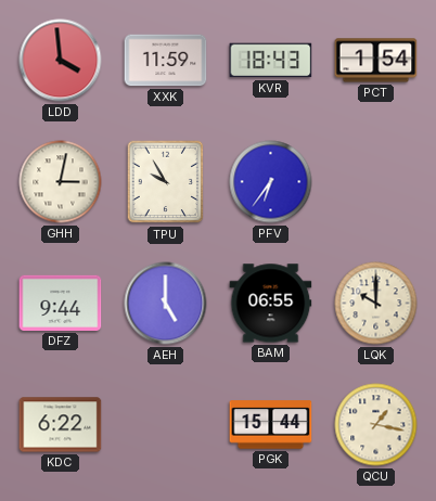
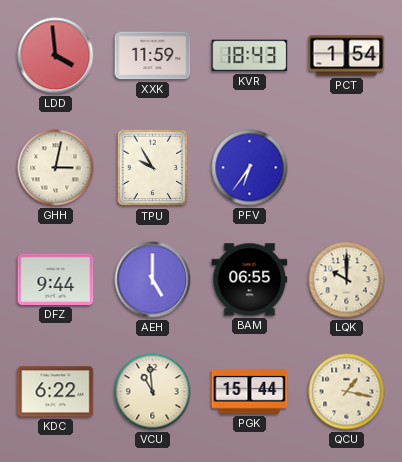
VCU: none -> 10:59
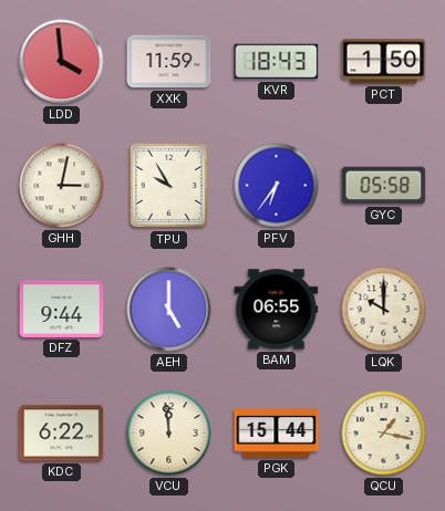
PCT: 1:54 -> 1:50
GYC: none -> 05:58
VCU: 10:59 -> 11:59
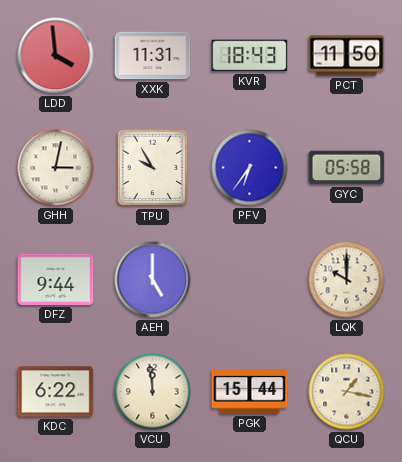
XXK: 11:59 -> 11:31
PCT: 1:50 -> 11:50
BAM: 06:55 -> none
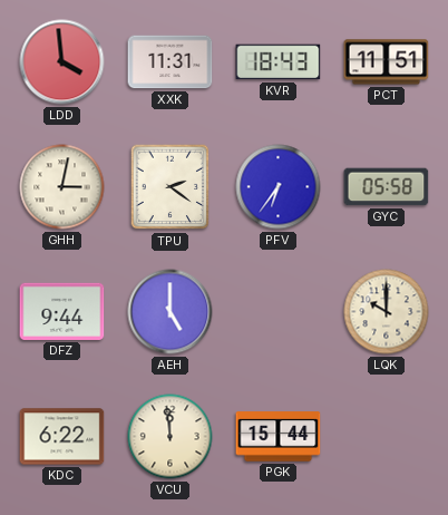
PCT: 11:50 -> 11:51
TPU: 9:55 -> 2:21
QCU: 1:17 -> none
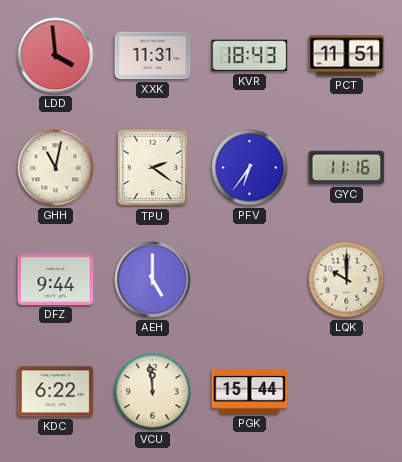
GHH: 3:02 -> 11:02
GYC: 05:58 -> 11:16
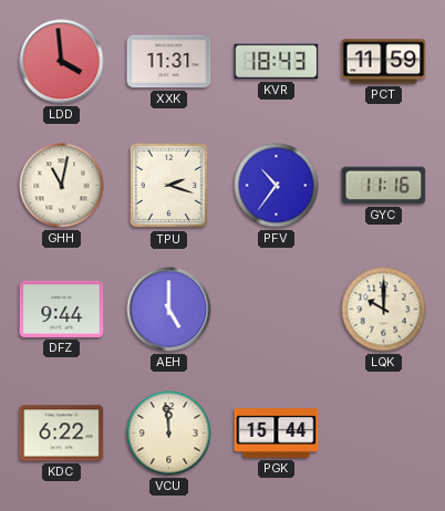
PCT: 11:51 -> 11:59
TPU: 2:21 -> 2:18
PFV: 6:36 -> 10:36
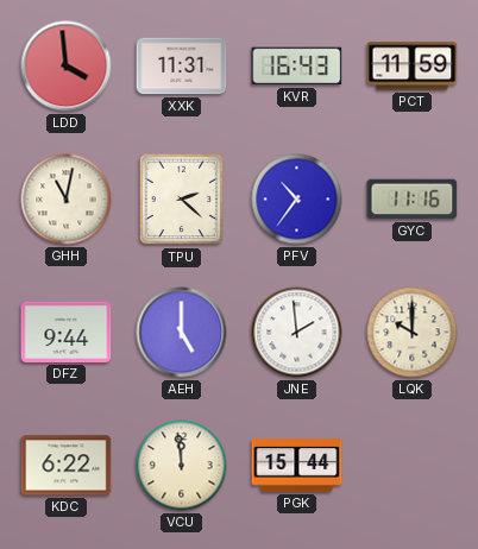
KVR: 18:43 -> 16:43
TPU: 2:18 -> 2:22
JNE: none -> 1:59
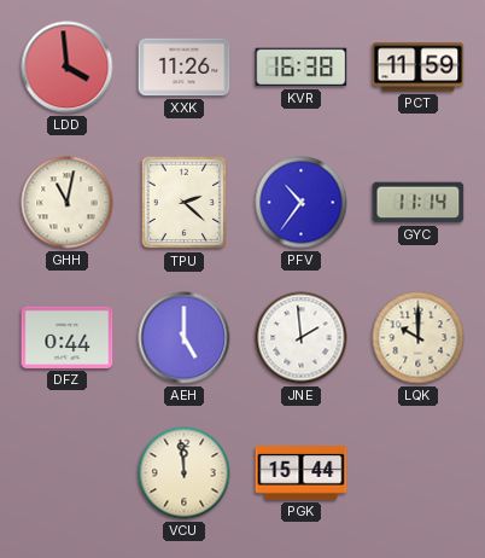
XXK: 11:31 -> 11:26
KVR: 16:43 -> 16:38
GYC: 11:16 -> 11:14
DFZ: 9:44 -> 0:44
KDC: 6:22 -> none
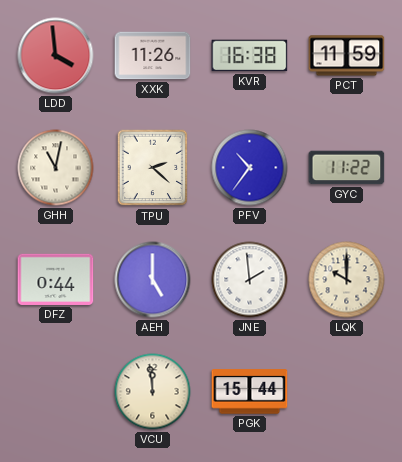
GYC: 11:14 -> 11:22
